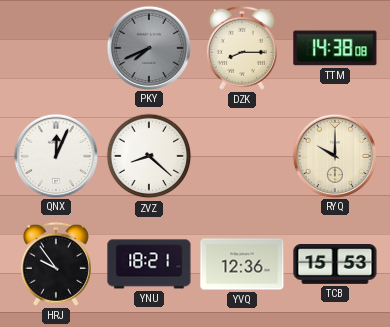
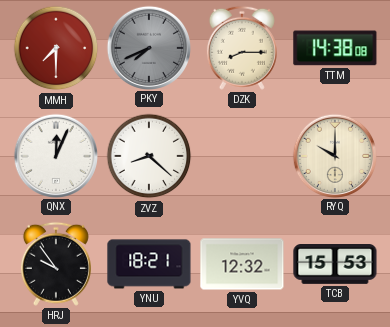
MMH: none -> 7:30
YVQ: 12:36 -> 12:32
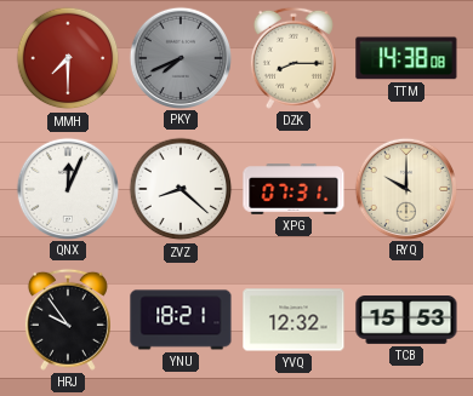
XPG: none -> 07:31
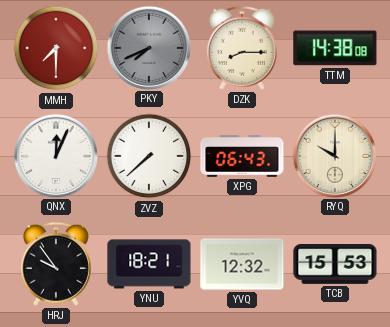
ZVZ: 8:22 -> 7:38
XPG: 07:31 -> 06:43
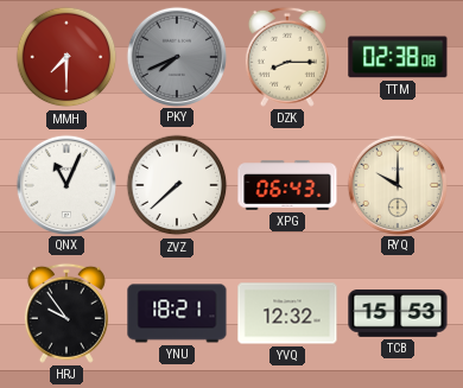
TTM: 14:38 -> 02:38
QNX: 12:04 -> 11:04
